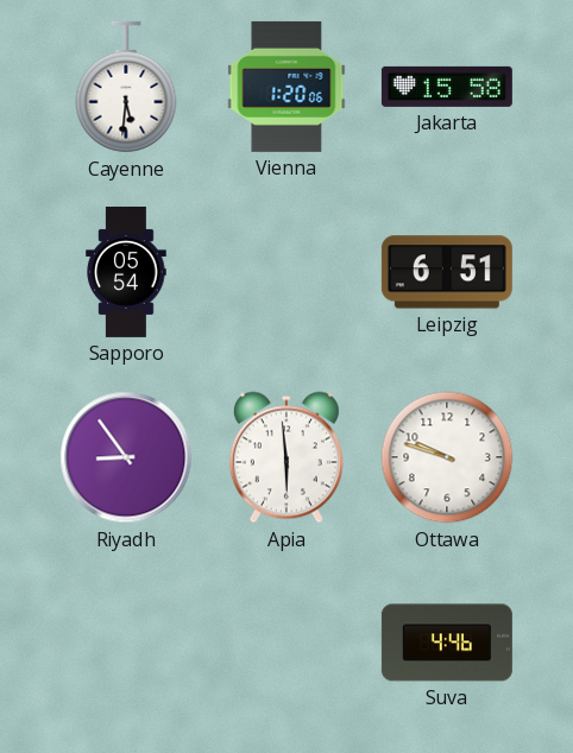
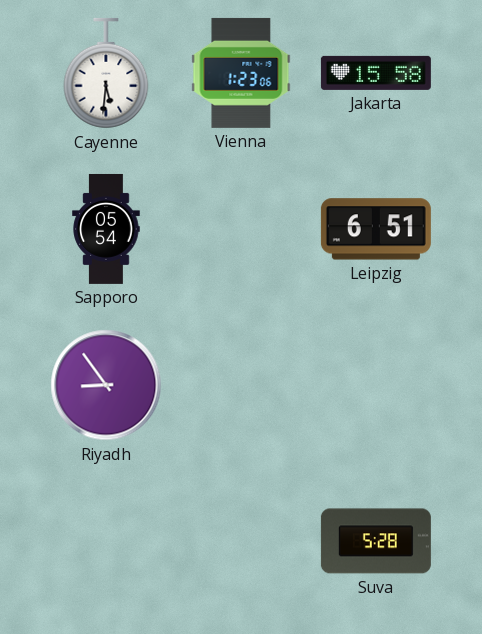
Vienna: 1:20 -> 1:23
Apia: 5:59 -> none
Ottawa: 9:48 -> none
Suva: 4:46 -> 5:28
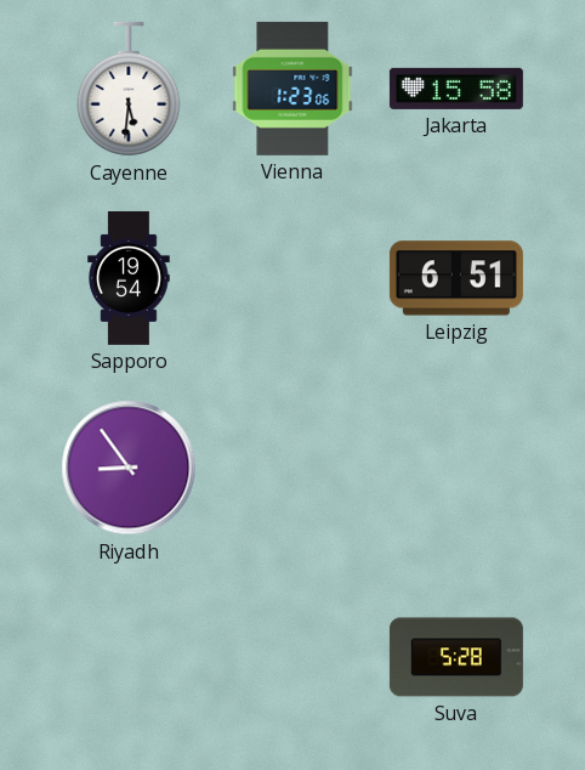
Sapporo: 05:54 -> 19:54
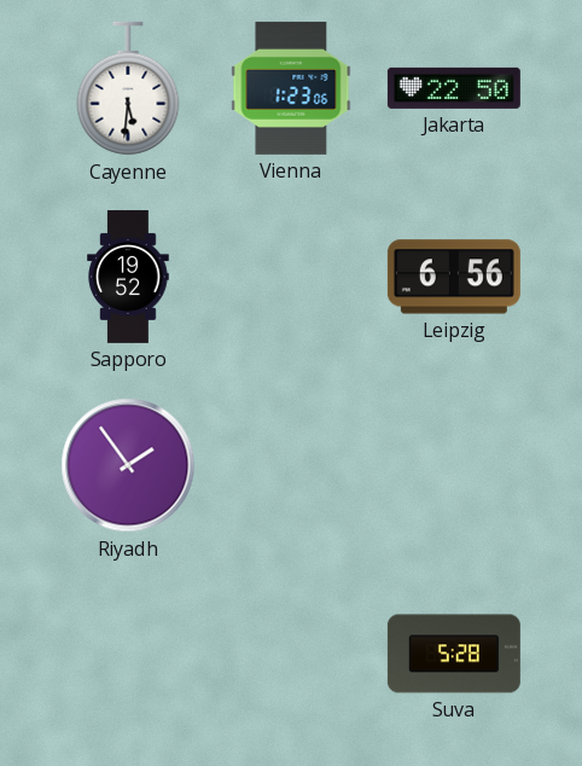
Jakarta: 15:58 -> 22:50
Sapporo: 19:54 -> 19:52
Leipzig: 6:51 -> 6:56
Riyadh: 8:54 -> 1:54
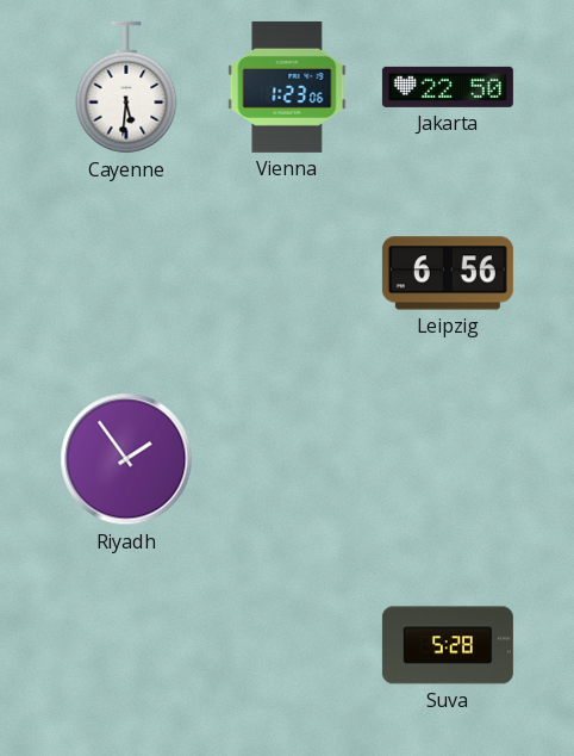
Sapporo: 19:52 -> none
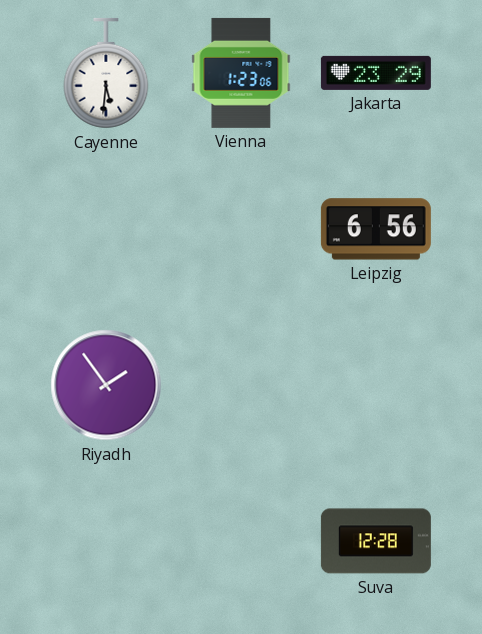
Jakarta: 22:50 -> 23:29
Suva: 5:28 -> 12:28
